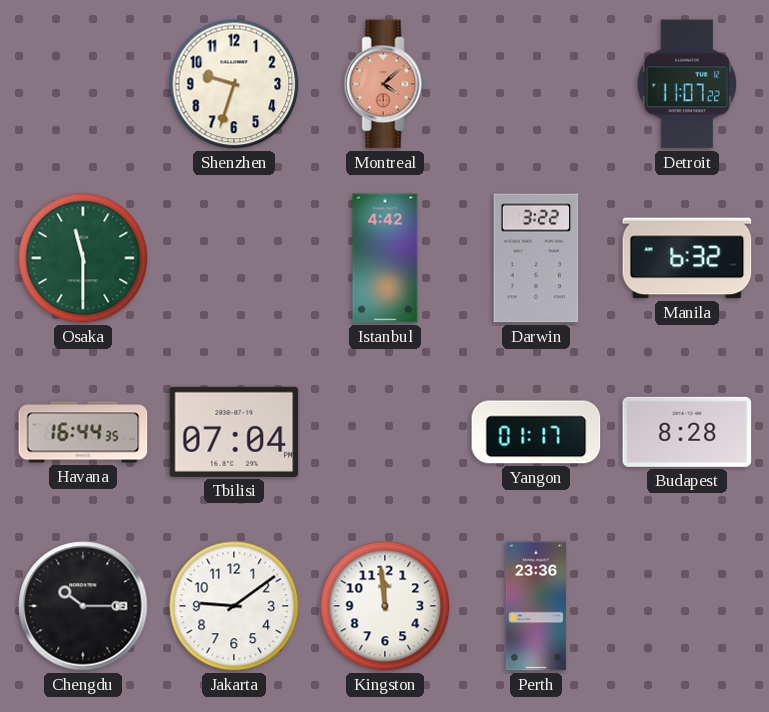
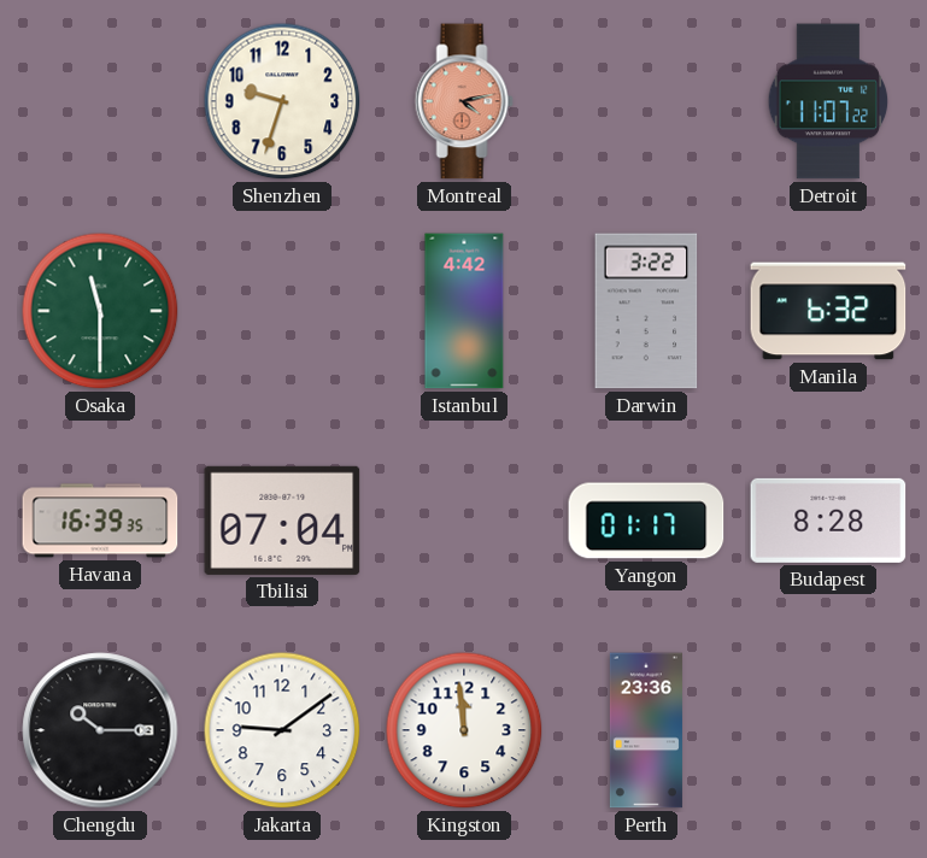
Montreal: 4:08 -> 4:13
Havana: 16:44 -> 16:39
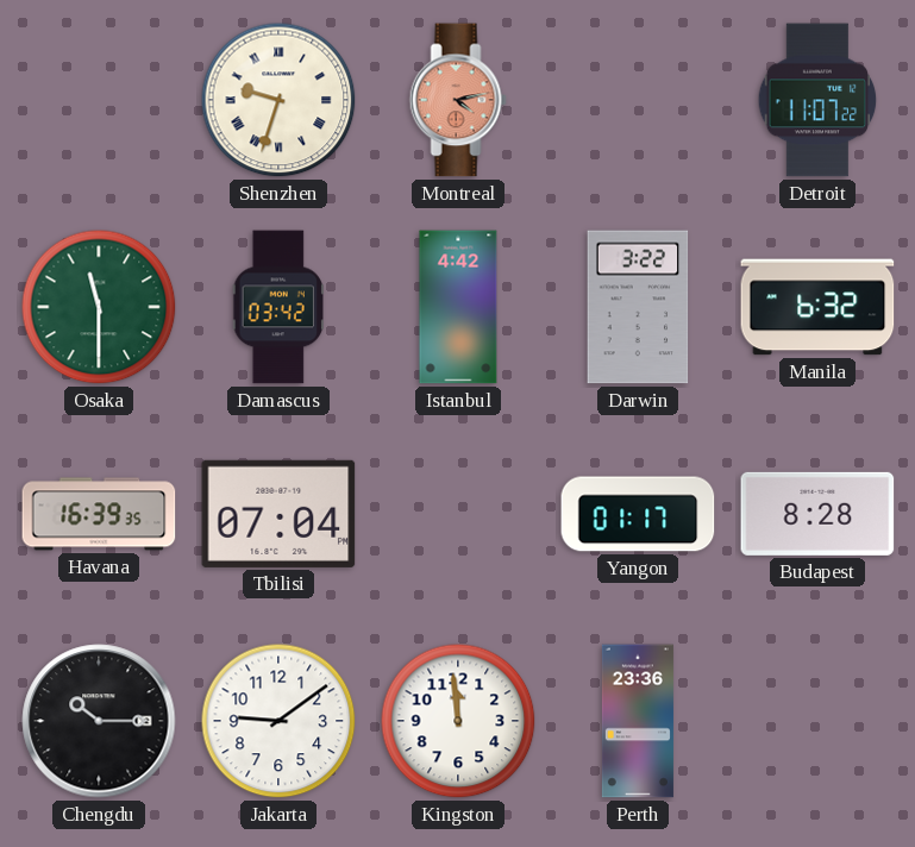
Shenzhen numerals: Arabic -> Roman
Damascus: none -> 03:42
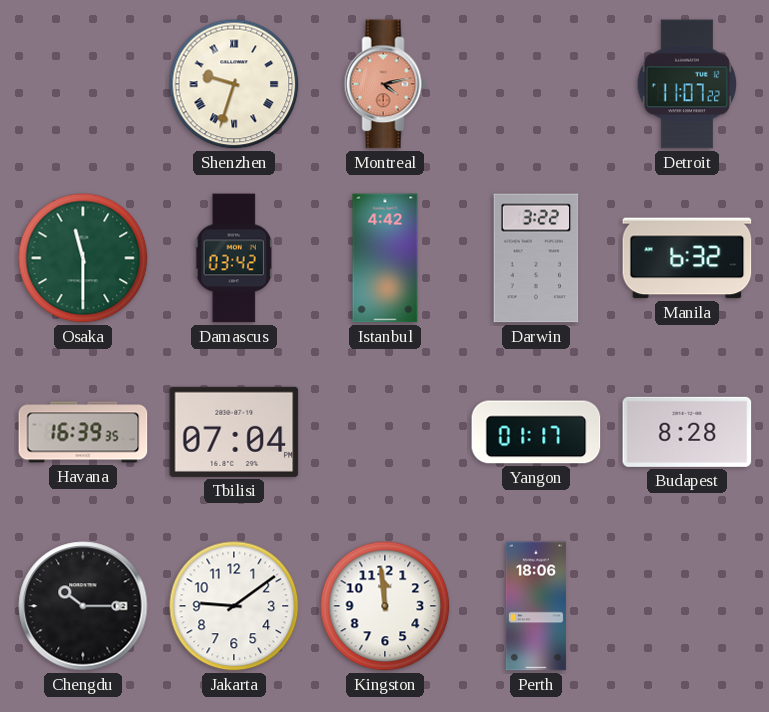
Perth: 23:36 -> 18:06
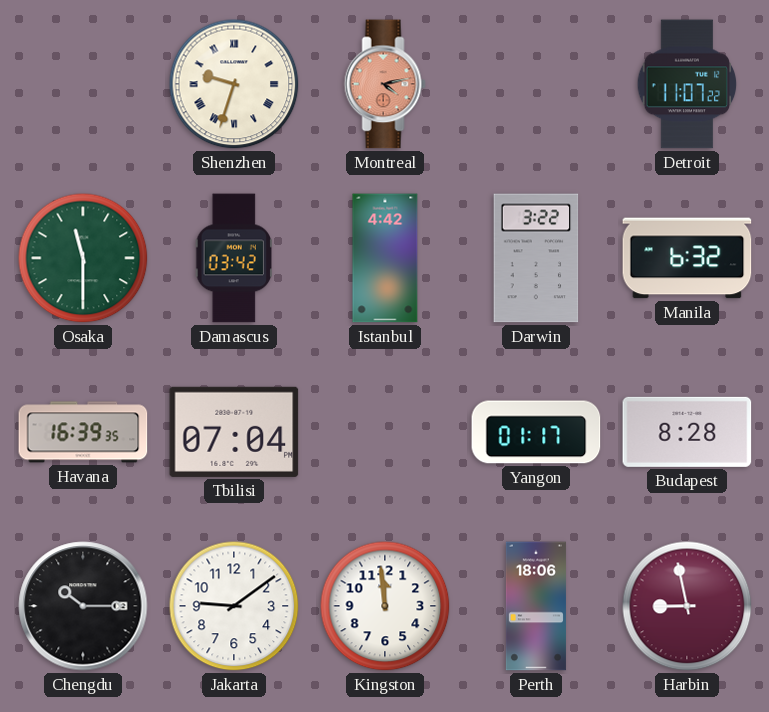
Harbin: none -> 8:58
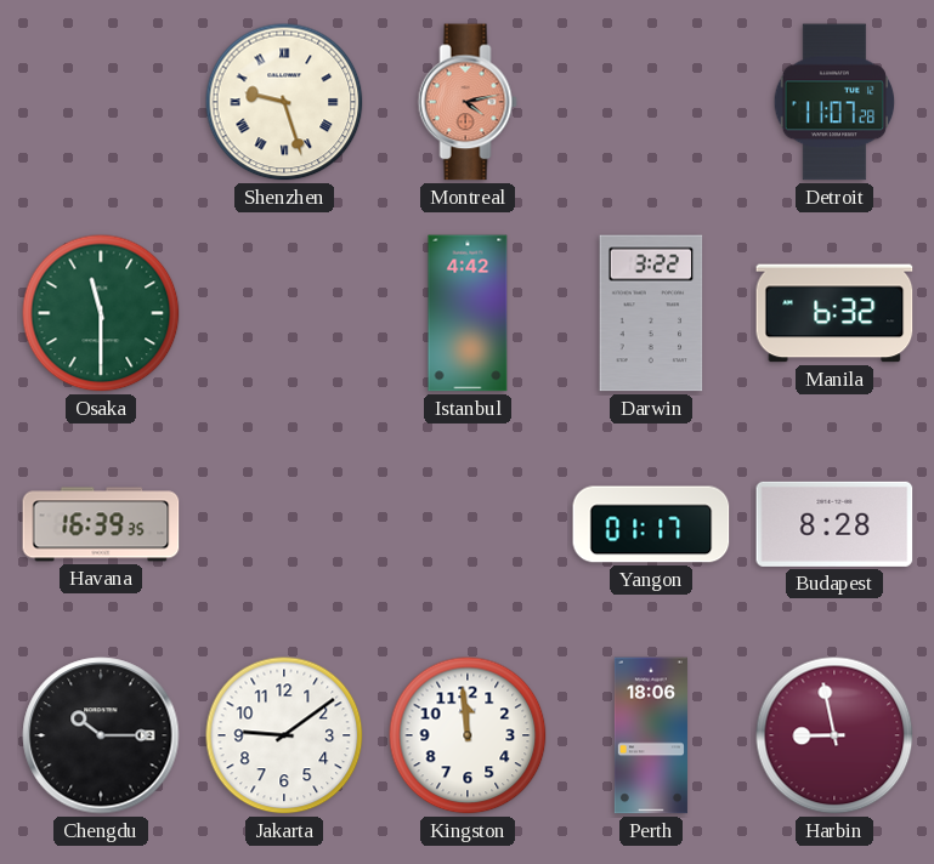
Shenzhen: 9:33 -> 9:27
Detroit: 11:07:22 -> 11:07:28
Damascus: 03:42 -> none
Tbilisi: 07:04 -> none
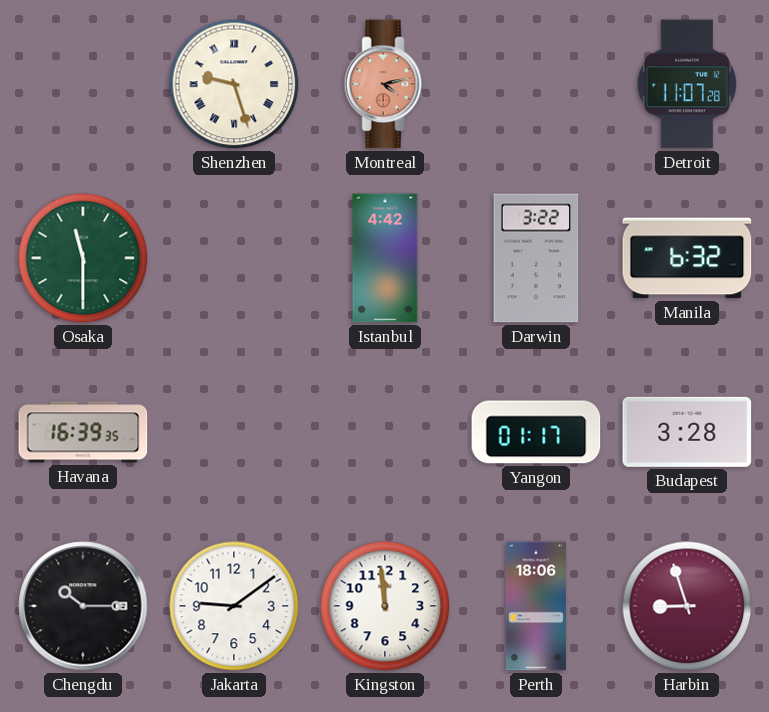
Budapest: 8:28 -> 3:28
Harbin: 8:58 -> 8:57
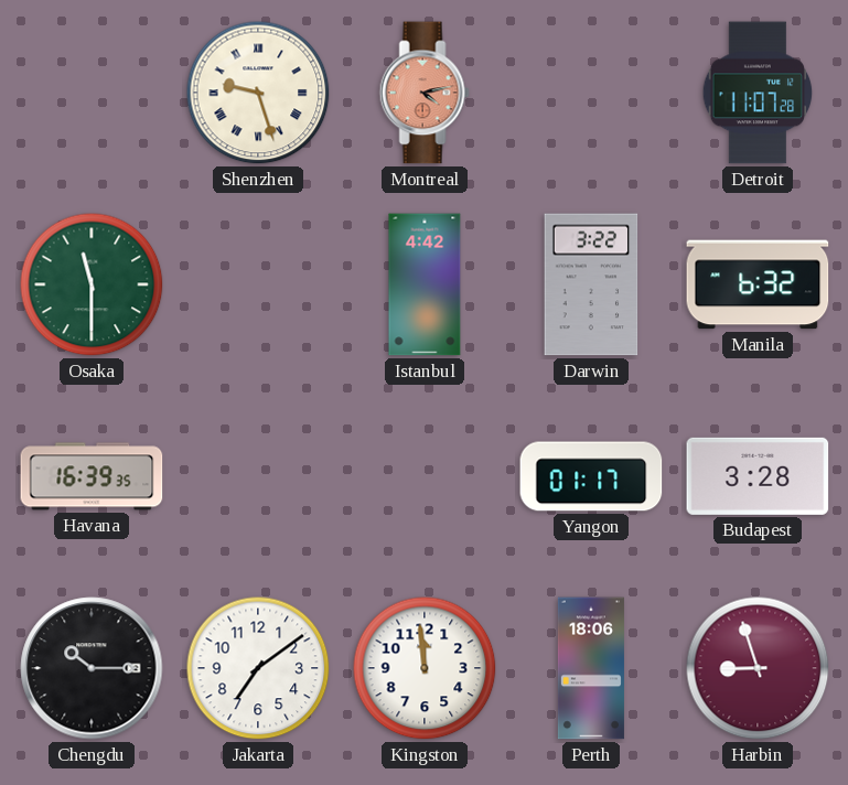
Jakarta: 9:09 -> 7:09
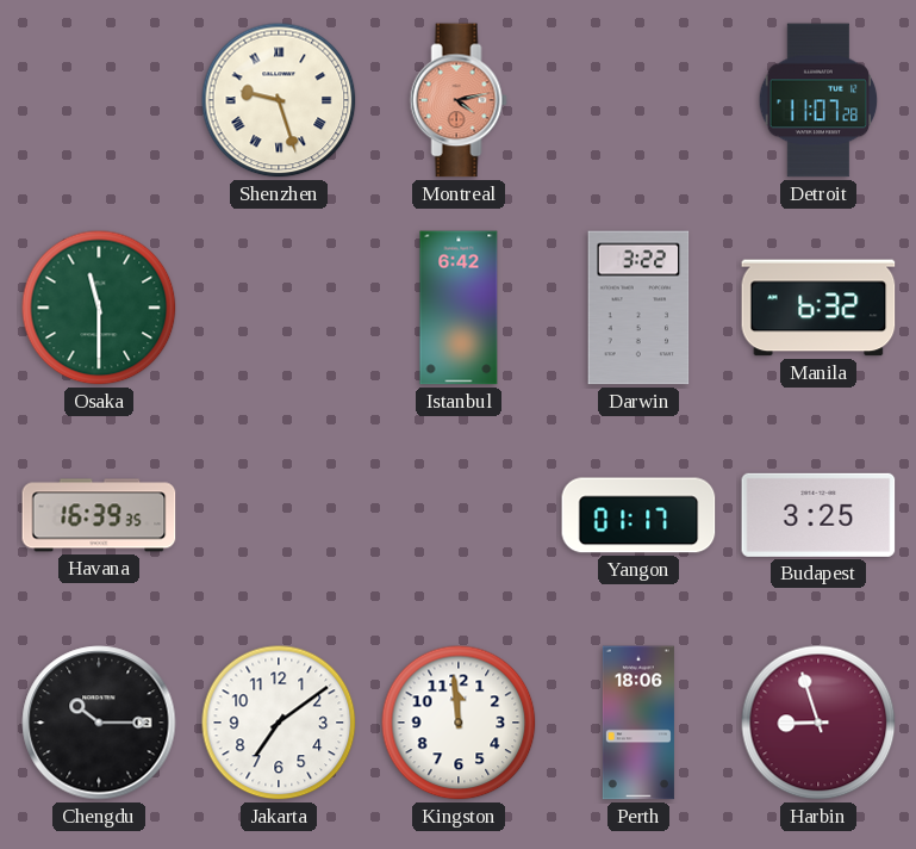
Istanbul: 4:42 -> 6:42
Budapest: 3:28 -> 3:25
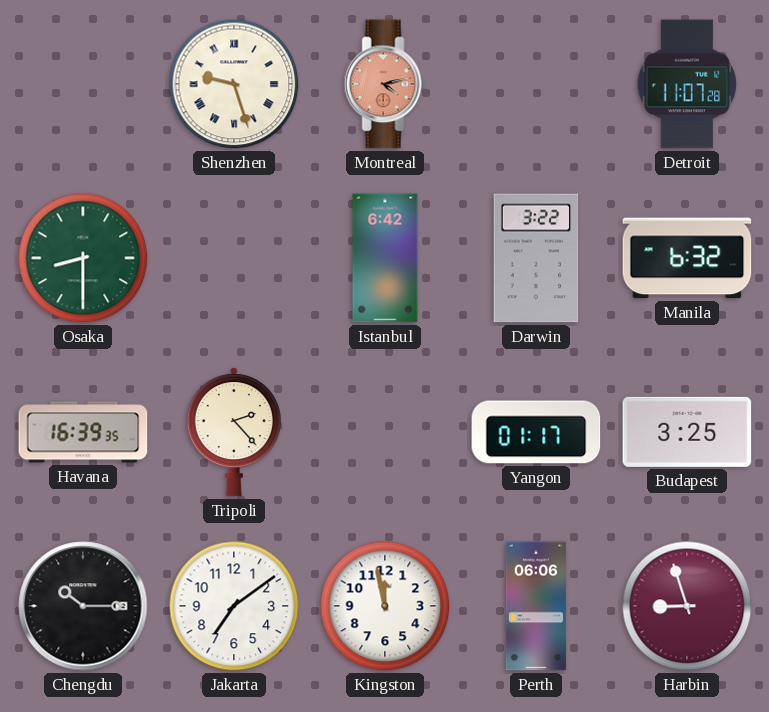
Osaka: 11:30 -> 8:30
Tripoli: none -> 2:23
Kingston: 11:59 -> 11:58
Perth: 18:06 -> 06:06
